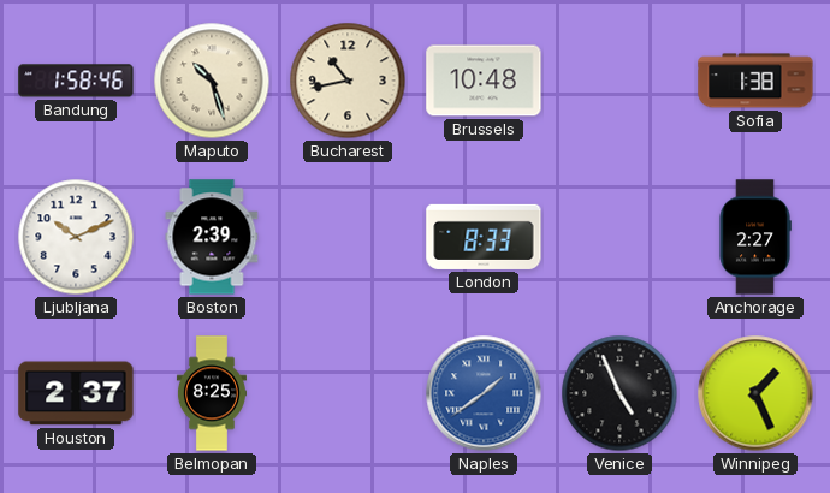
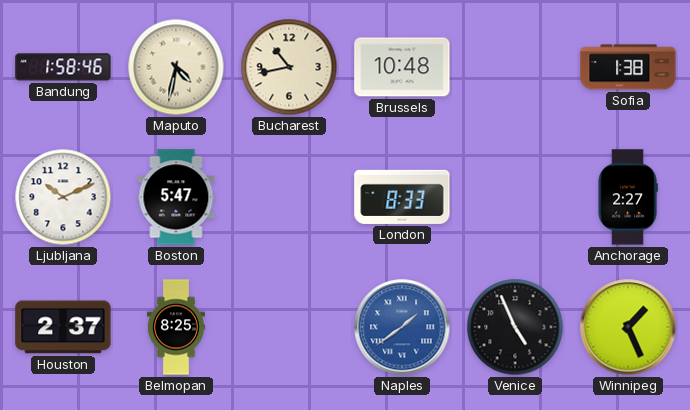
Maputo: 10:27 -> 4:32
Boston: 2:39 -> 5:47
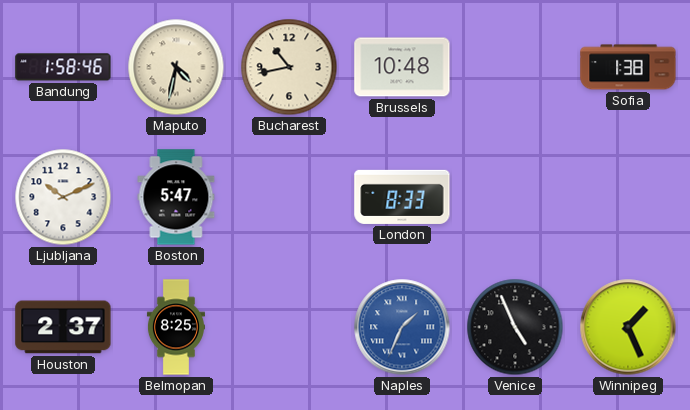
Anchorage: 2:27 -> none
Naples: 1:39 -> 1:34
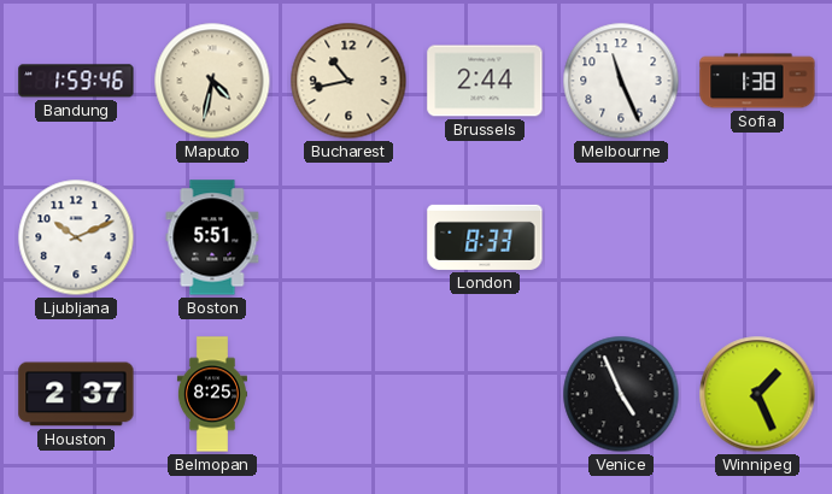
Bandung: 1:58 -> 1:59
Brussels: 10:48 -> 2:44
Melbourne: none -> 11:26
Boston: 5:47 -> 5:51
Naples: 1:34 -> none
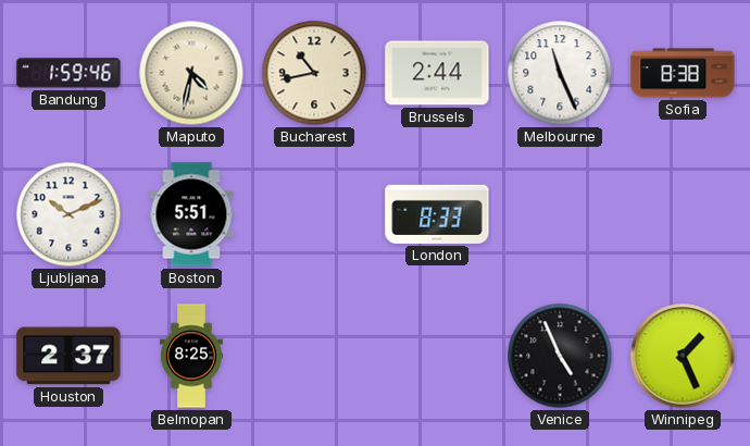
Sofia: 1:38 -> 8:38
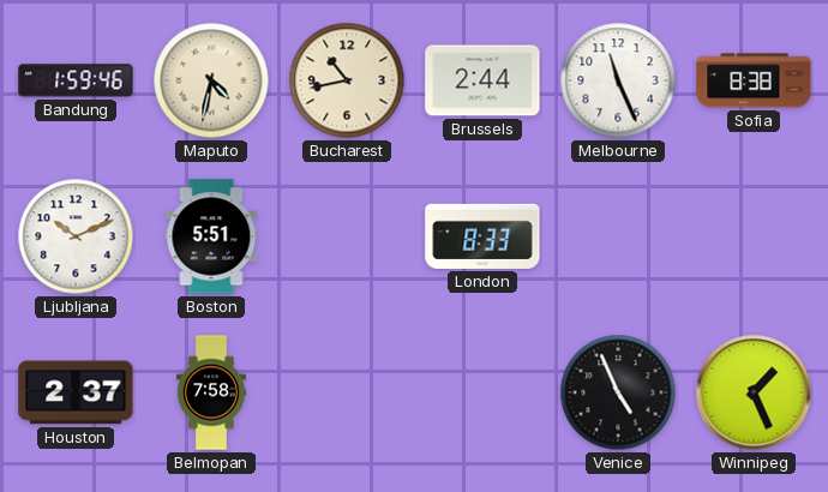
Belmopan: 8:25 -> 7:58
